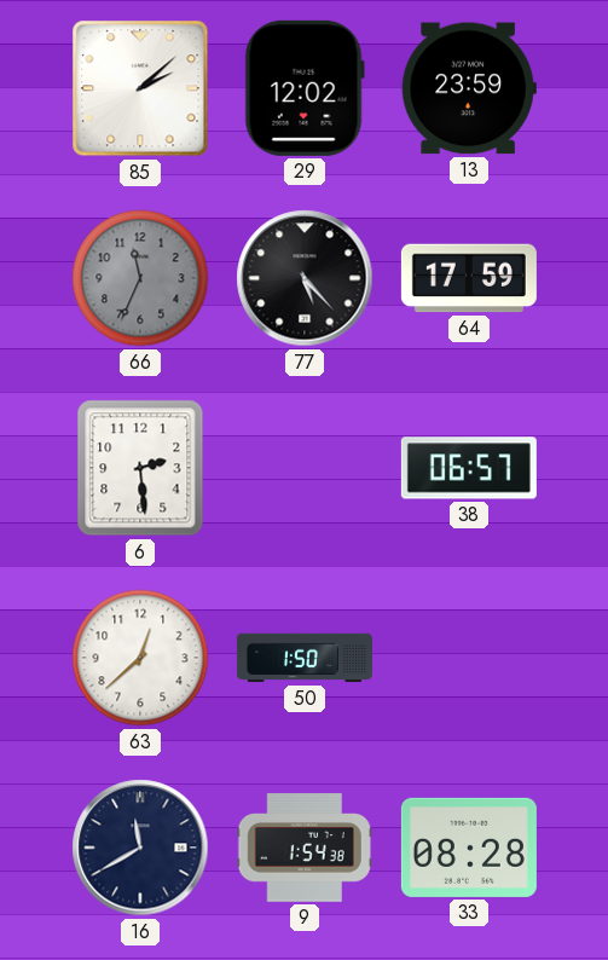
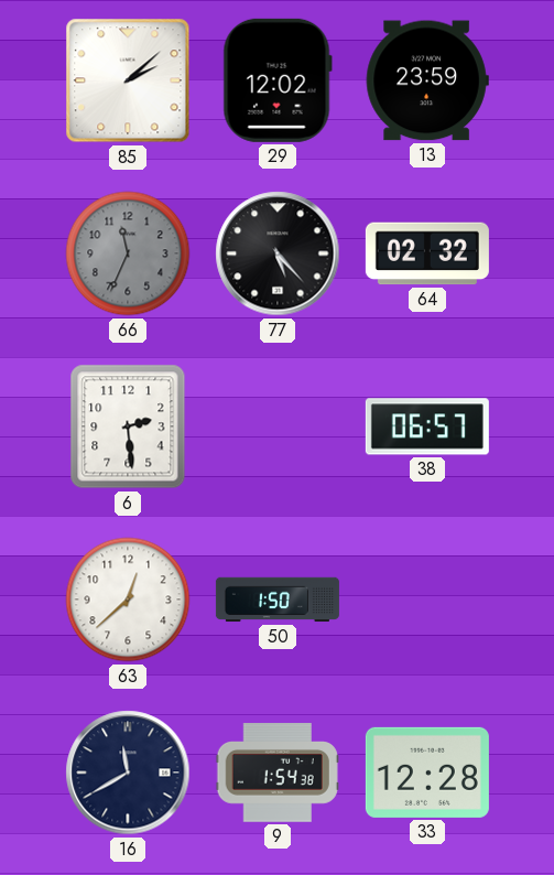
64: 17:59 -> 02:32
33: 08:28 -> 12:28
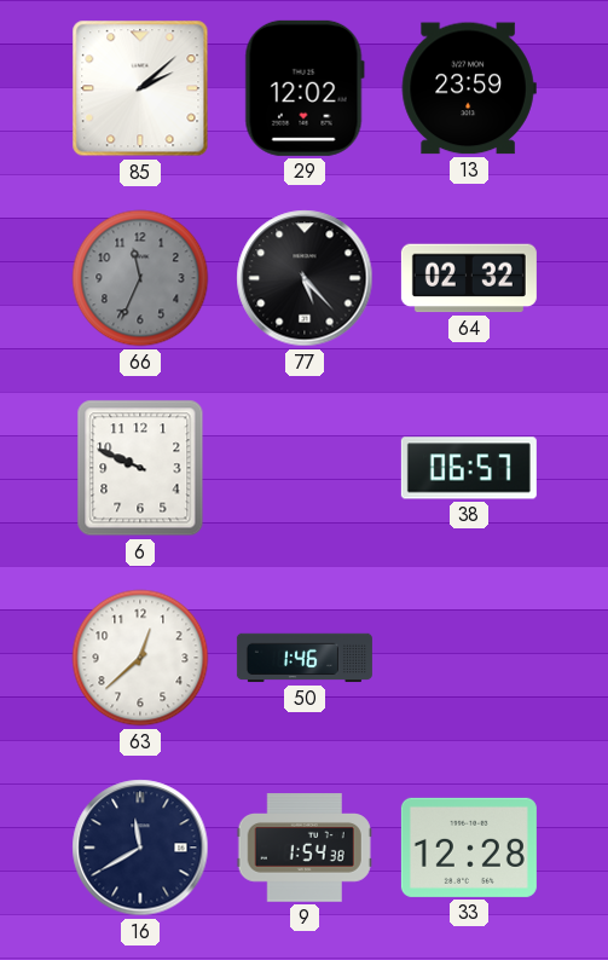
6: 2:29 -> 9:49
50: 1:50 -> 1:46
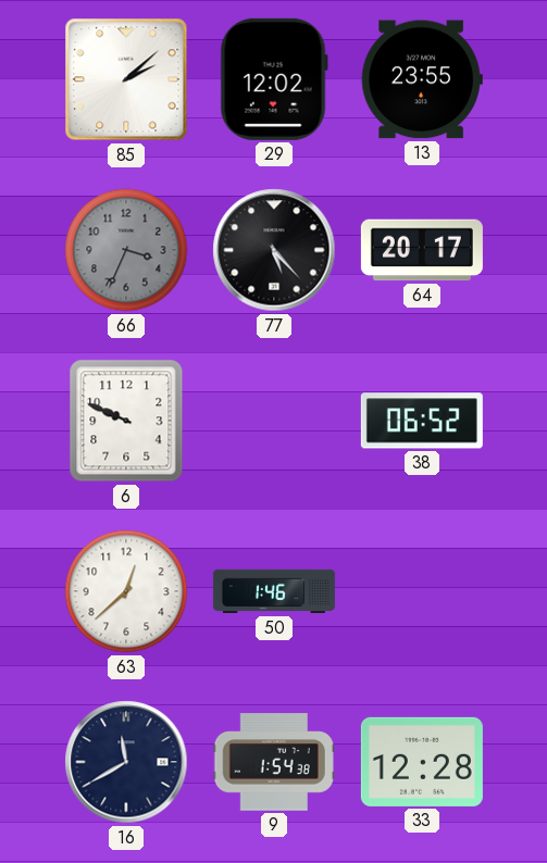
13: 23:59 -> 23:55
66: 11:34 -> 3:34
64: 02:32 -> 20:17
38: 06:57 -> 06:52
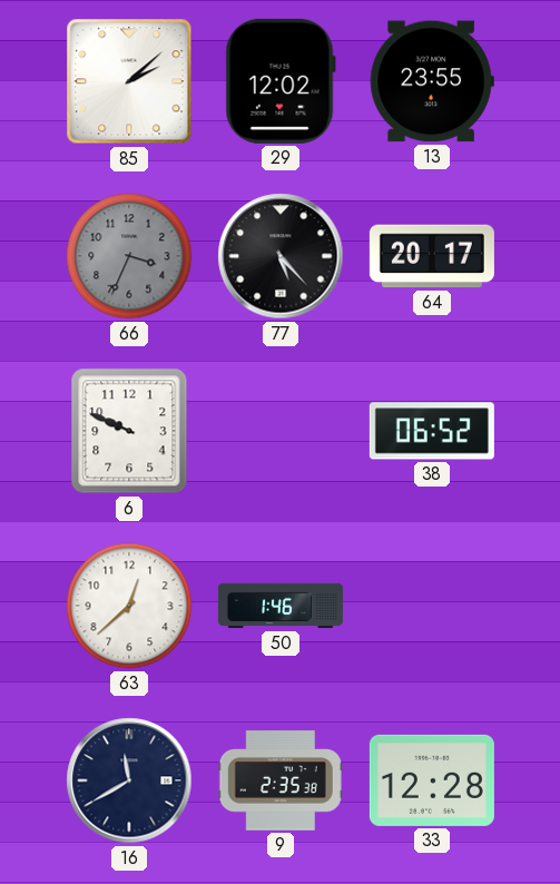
9: 1:54 -> 2:35
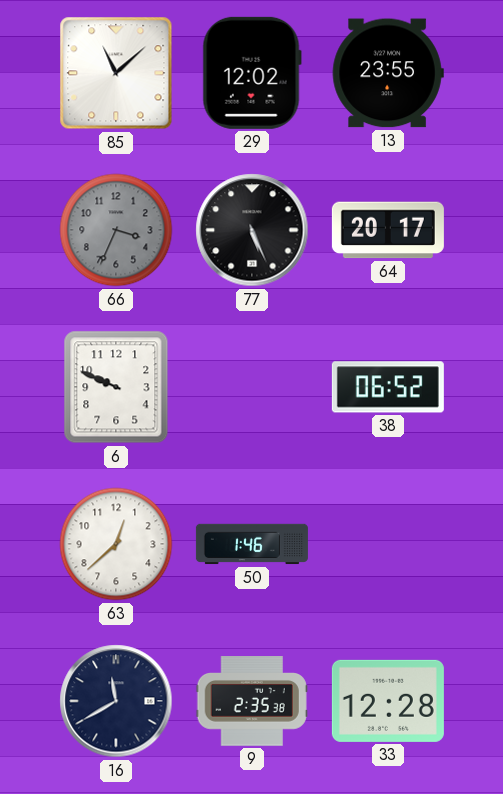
85: 2:08 -> 11:08
77: 5:23 -> 5:26
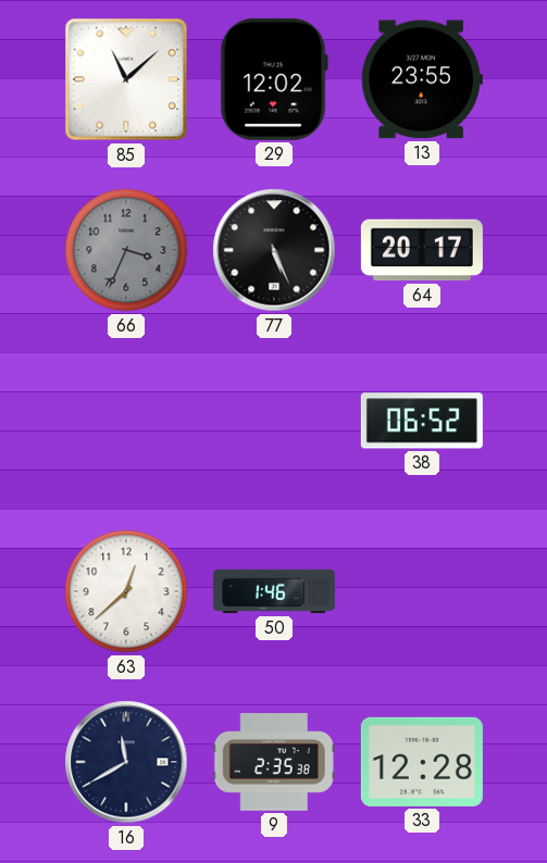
6: 9:49 -> none
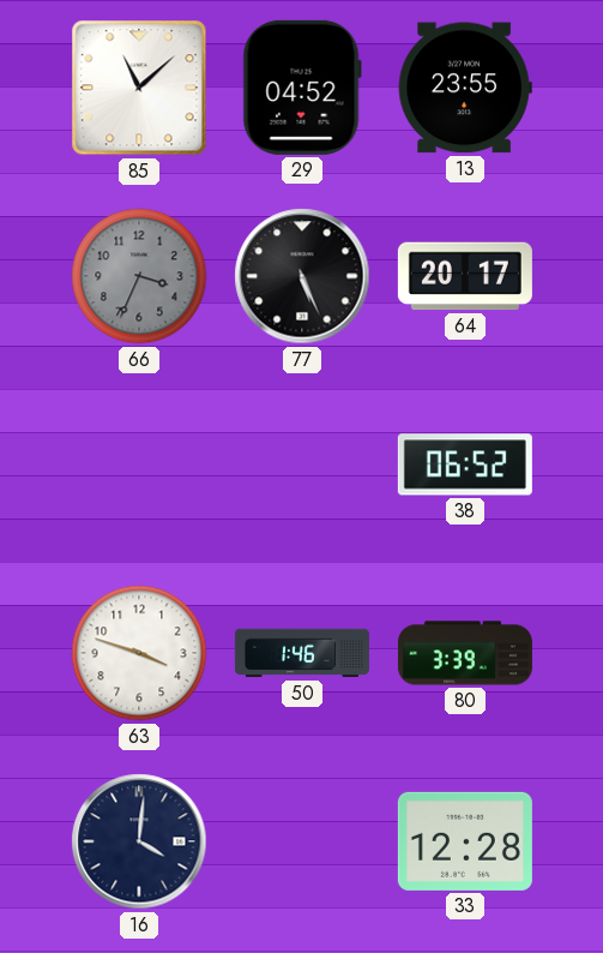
29: 12:02 -> 04:52
63: 12:38 -> 3:48
80: none -> 3:39
16: 11:40 -> 4:01
9: 2:35 -> none
